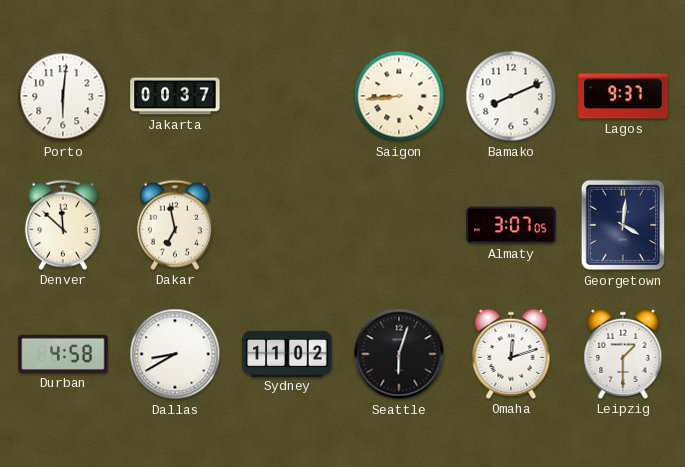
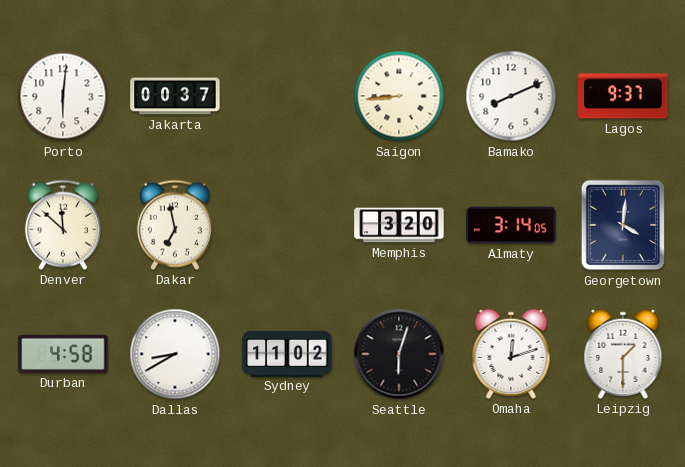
Memphis: none -> 3:20
Almaty: 3:07 -> 3:14
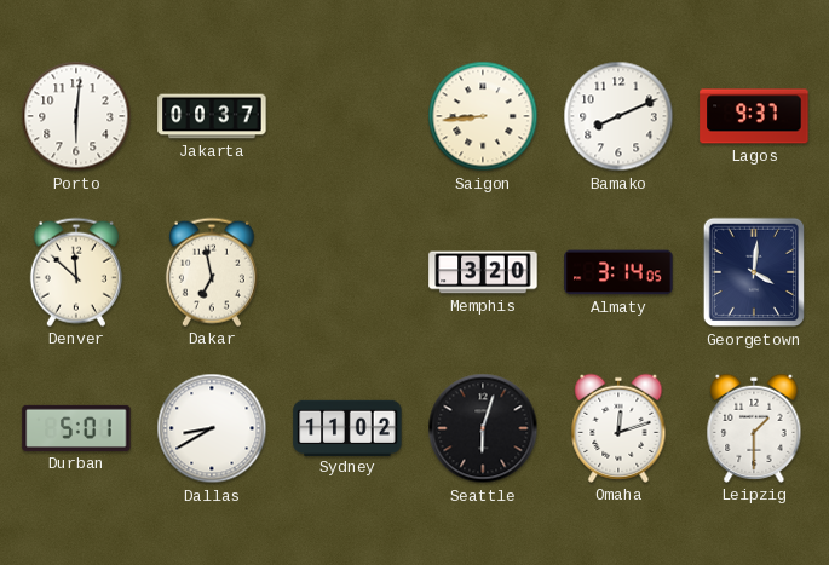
Durban: 4:58 -> 5:01
